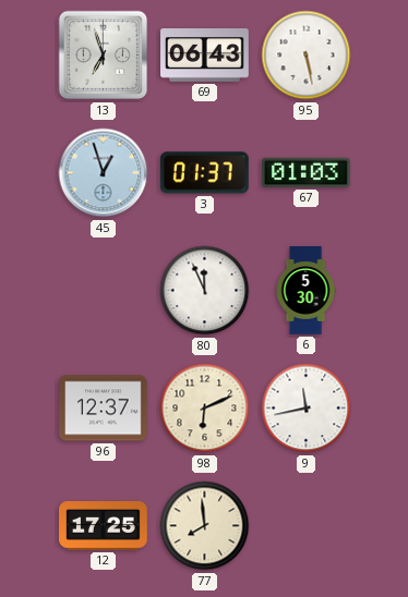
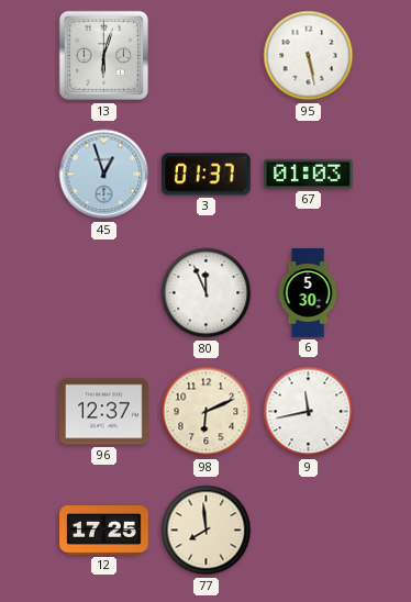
13: 6:57 -> 6:03
69: 06:43 -> none
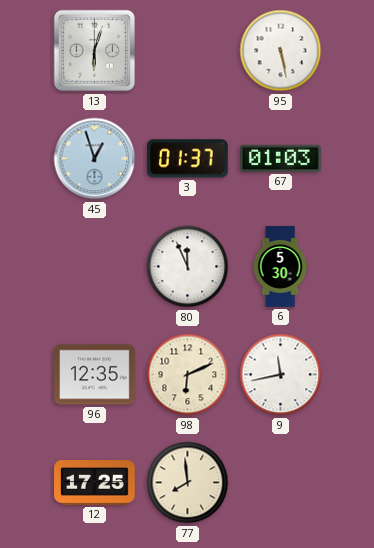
96: 12:37 -> 12:35
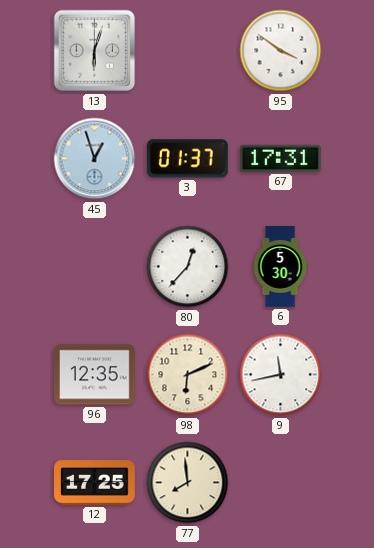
95: 5:28 -> 3:51
67: 01:03 -> 17:31
80: 11:56 -> 12:37
